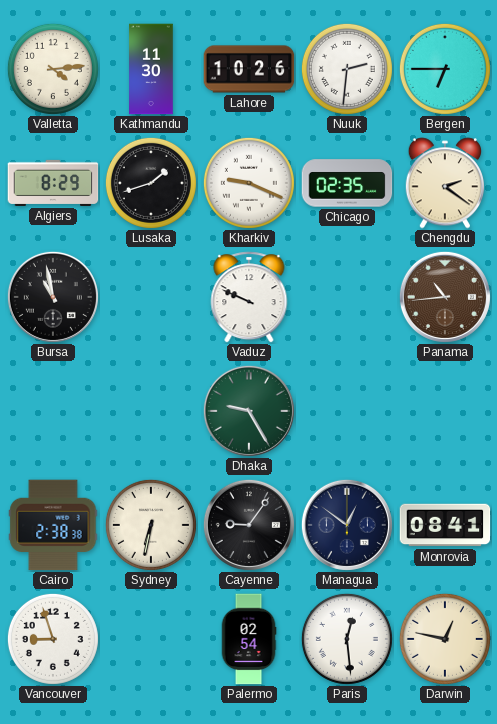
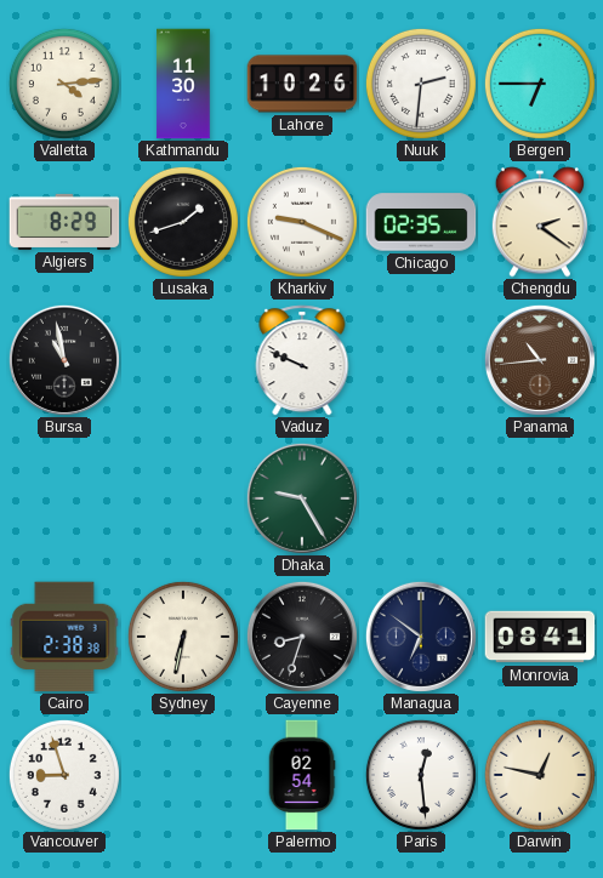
Cayenne: 9:06 -> 8:33
Managua: 12:51 -> 6:51
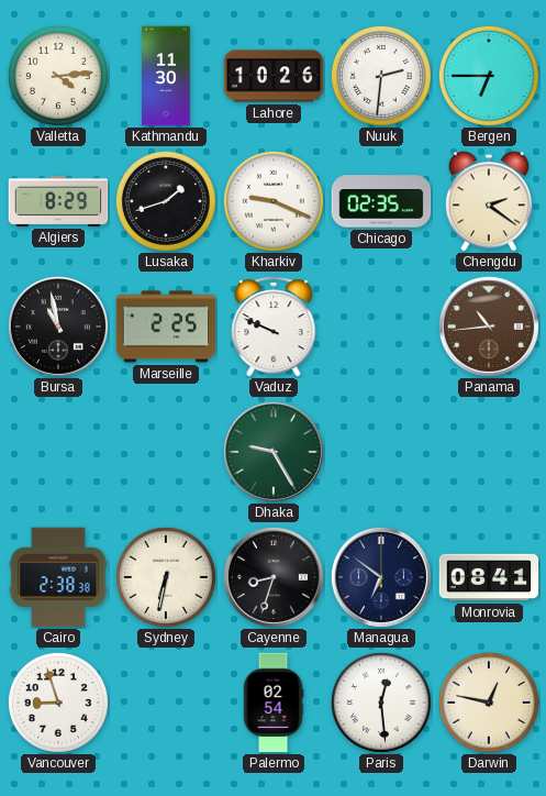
Marseille: none -> 2:25
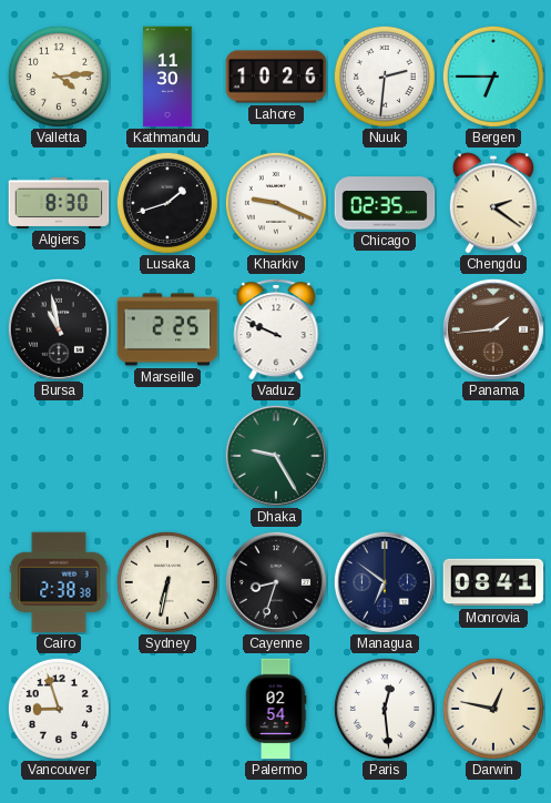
Algiers: 8:29 -> 8:30
Panama: 10:44 -> 1:44
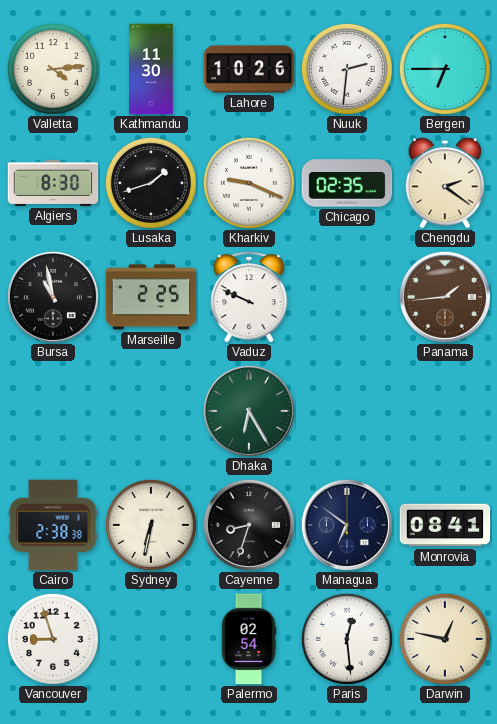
Dhaka: 9:25 -> 6:25
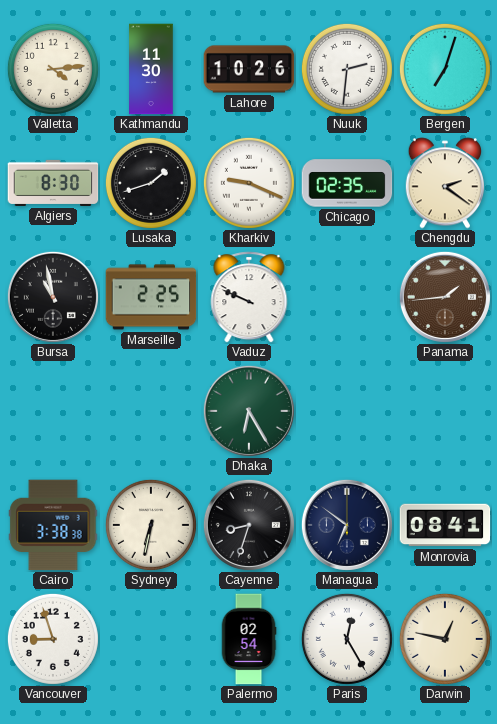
Bergen: 6:45 -> 7:03
Cairo: 2:38 -> 3:38
Paris: 12:29 -> 12:25
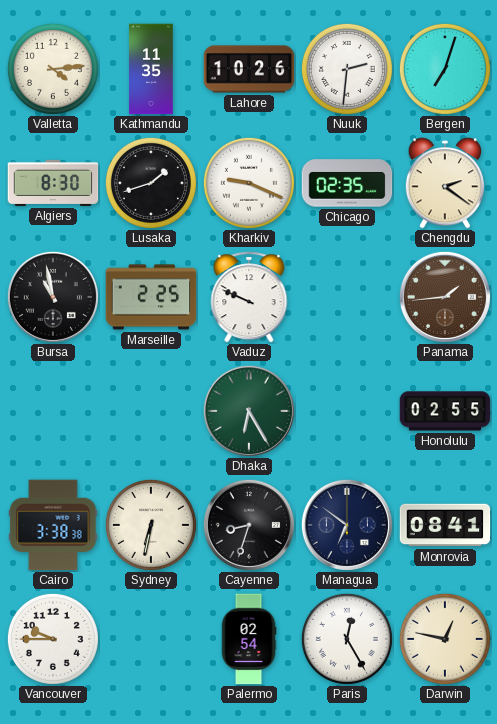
Kathmandu: 11:30 -> 11:35
Honolulu: none -> 02:55
Vancouver: 8:57 -> 9:45
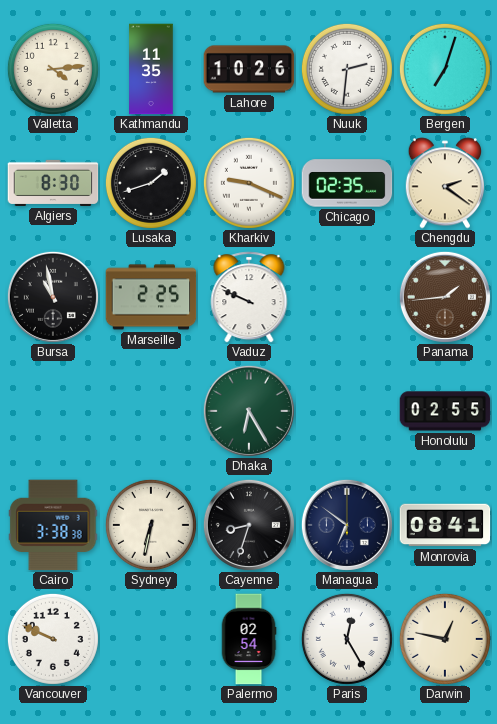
Vancouver: 9:45 -> 9:49
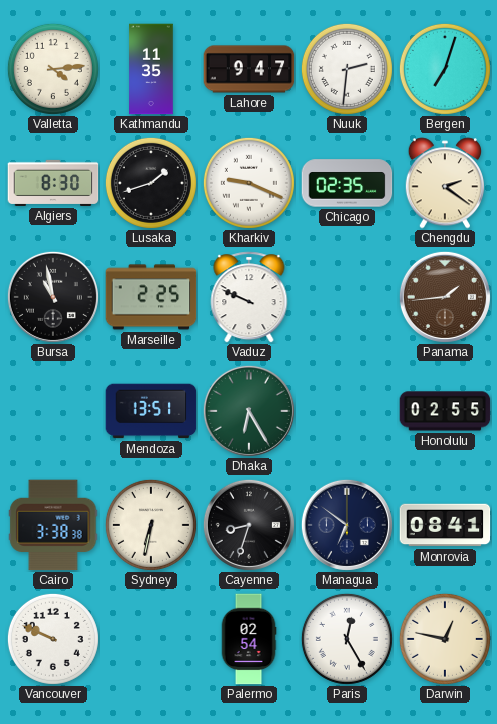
Lahore: 10:26 -> 9:47
Mendoza: none -> 13:51
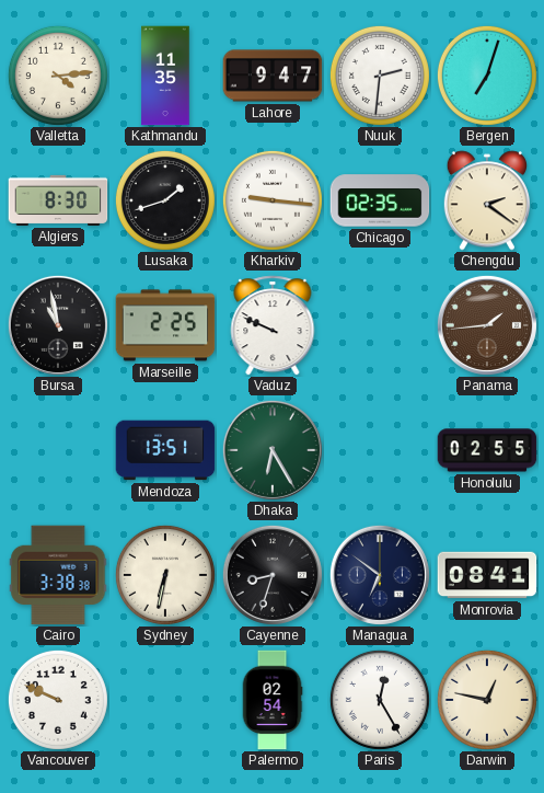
Kharkiv: 9:19 -> 9:16
